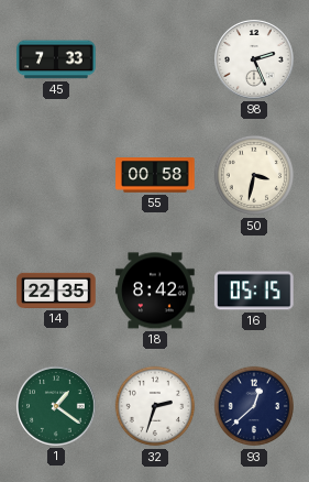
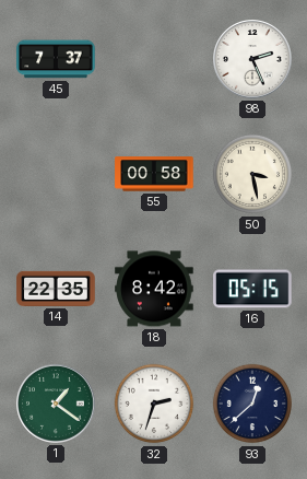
45: 7:33 -> 7:37
50: 3:32 -> 3:28
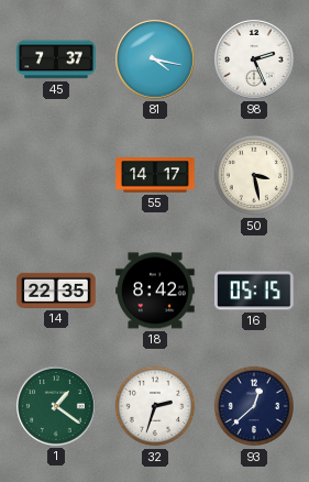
81: none -> 4:17
55: 00:58 -> 14:17
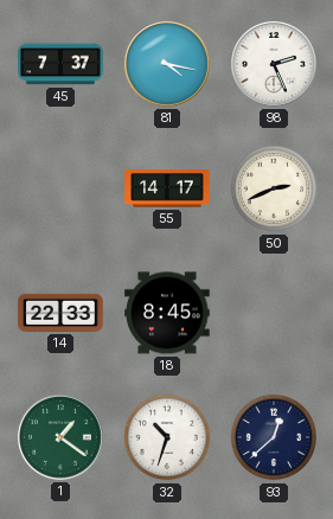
50: 3:28 -> 2:41
14: 22:35 -> 22:33
18: 8:42 -> 8:45
16: 05:15 -> none
32: 2:33 -> 10:33
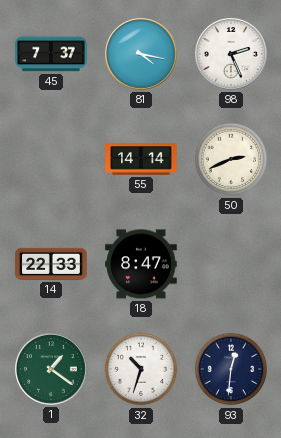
55: 14:17 -> 14:14
18: 8:45 -> 8:47
93: 12:38 -> 12:31
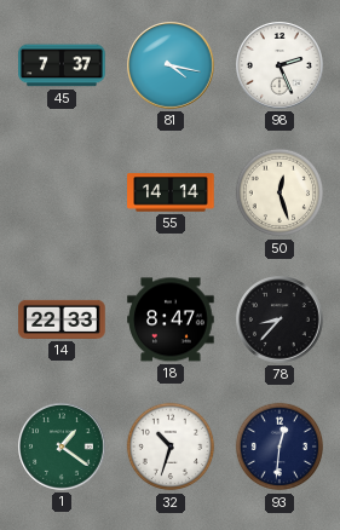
50: 2:41 -> 12:27
78: none -> 8:37
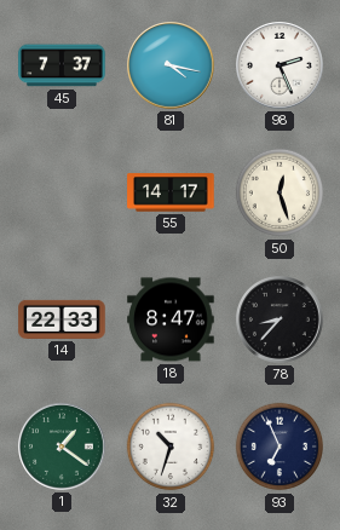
55: 14:14 -> 14:17
93: 12:31 -> 6:56
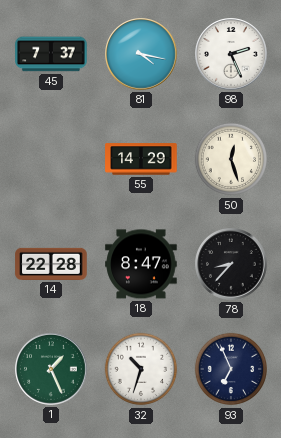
55: 14:17 -> 14:29
14: 22:33 -> 22:28
1: 1:21 -> 1:26
